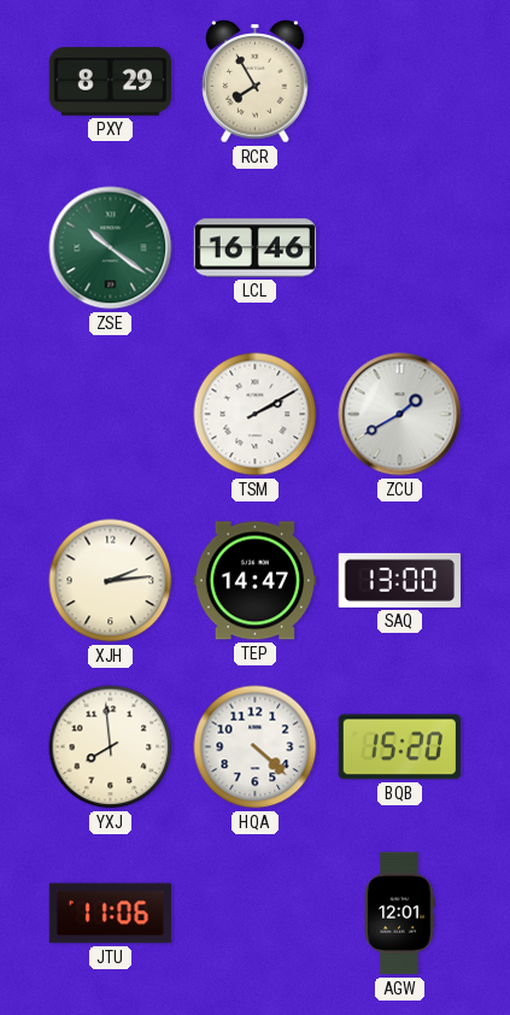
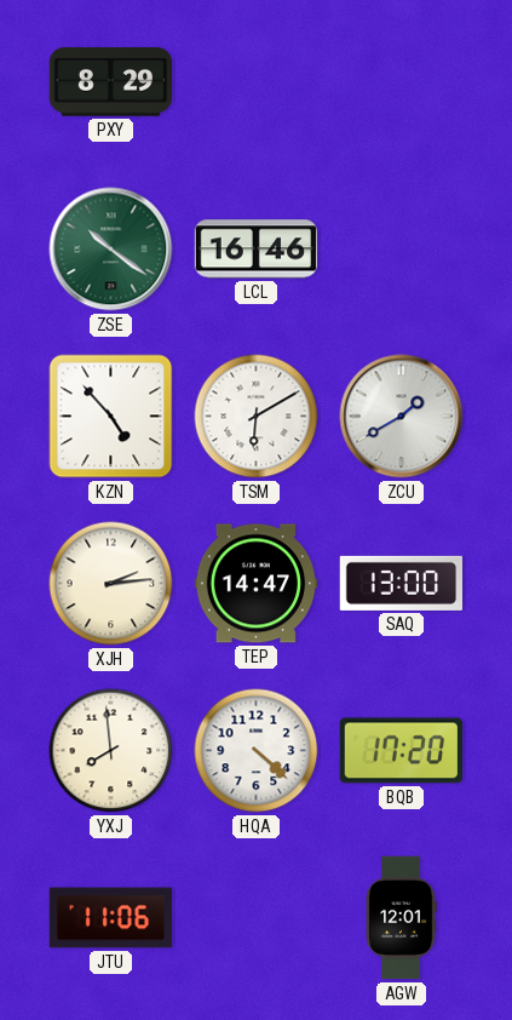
RCR: 7:55 -> none
KZN: none -> 4:53
TSM: 2:10 -> 6:10
BQB: 15:20 -> 17:20
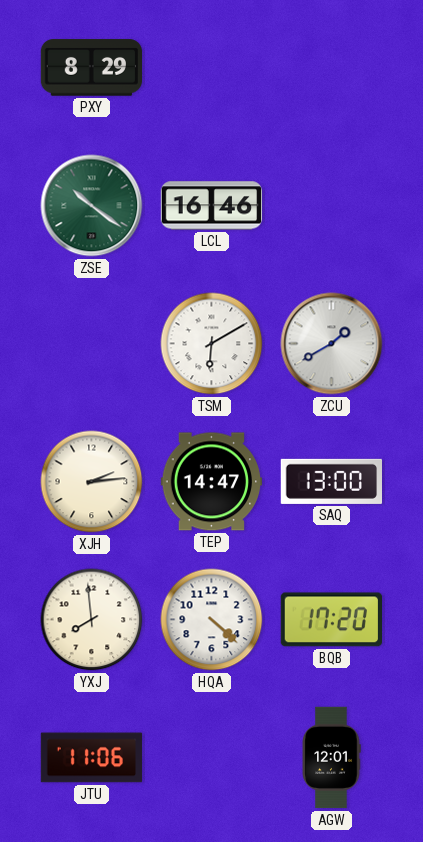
KZN: 4:53 -> none
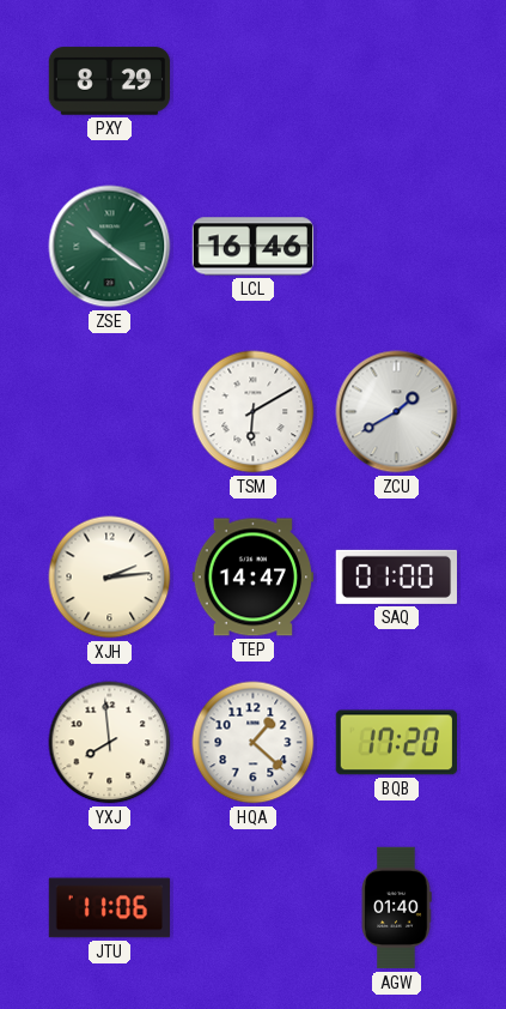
SAQ: 13:00 -> 01:00
HQA: 4:22 -> 1:22
AGW: 12:01 -> 01:40
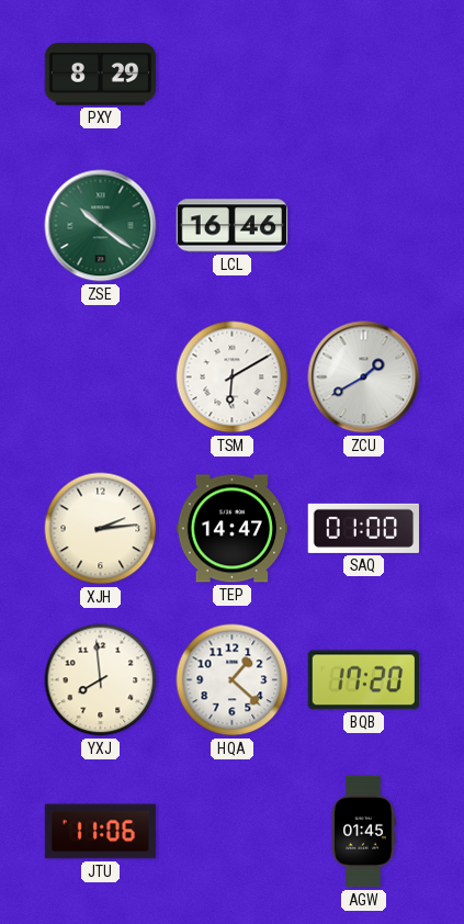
AGW: 01:40 -> 01:45
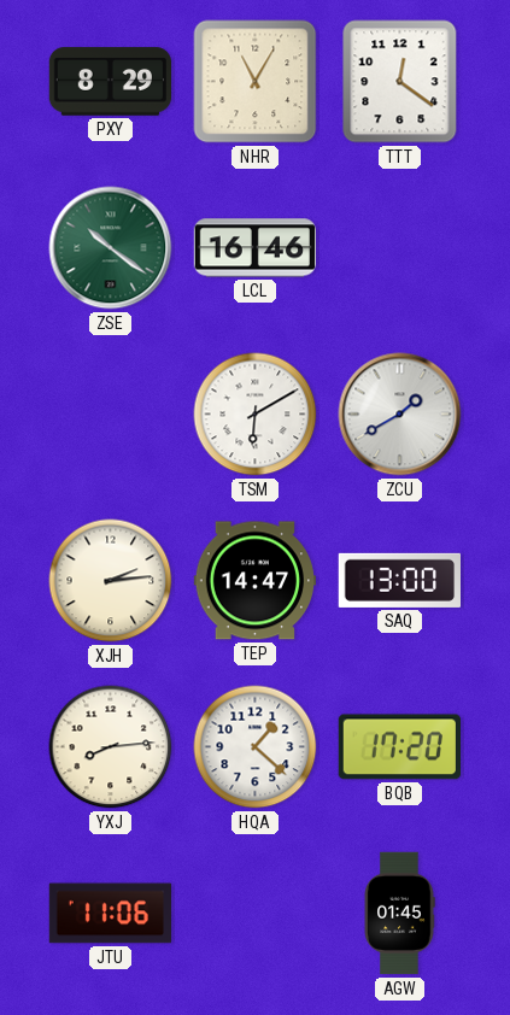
NHR: none -> 11:05
TTT: none -> 12:21
SAQ: 01:00 -> 13:00
YXJ: 7:59 -> 8:14
